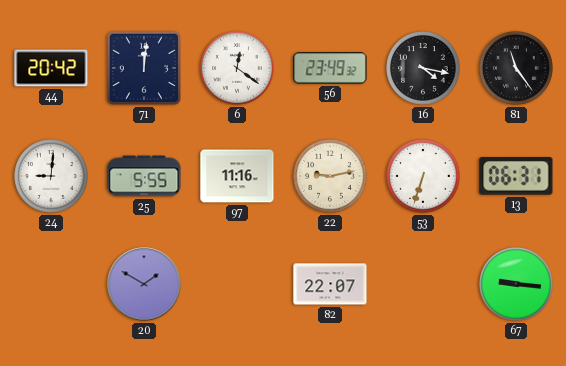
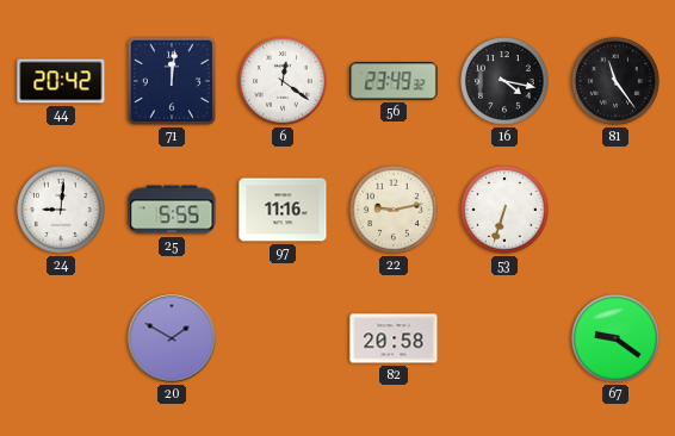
13: 06:31 -> none
82: 22:07 -> 20:58
67: 9:16 -> 9:21
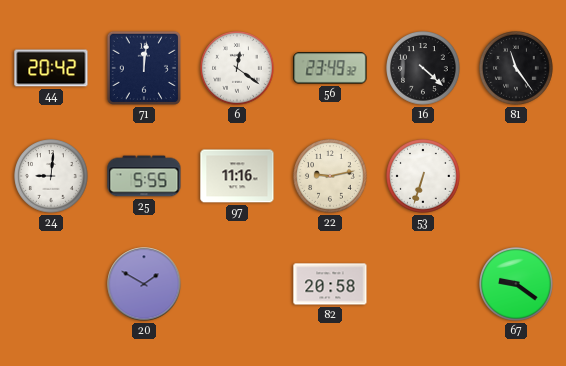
16: 4:17 -> 4:22
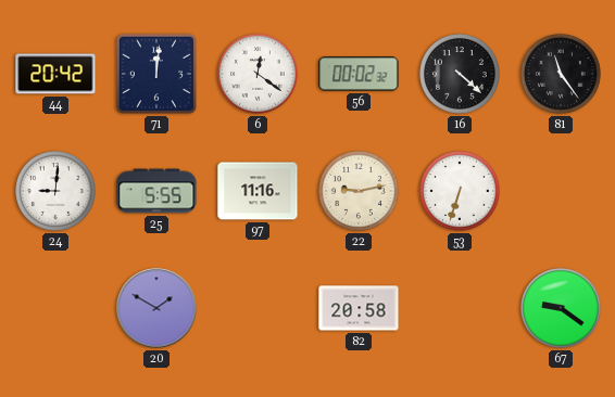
56: 23:49 -> 00:02
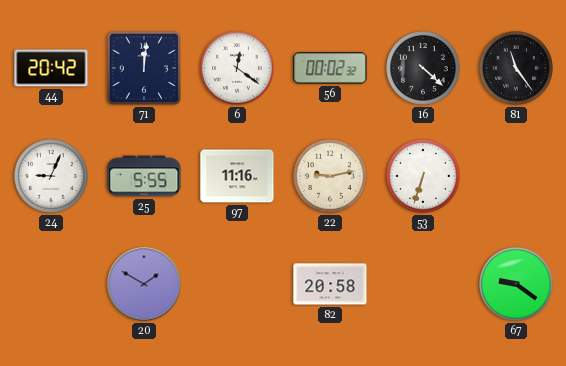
24: 9:01 -> 9:04
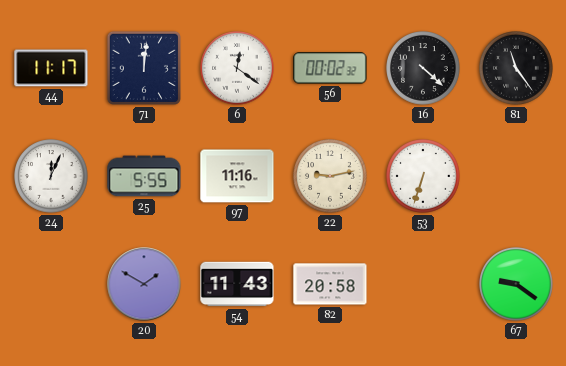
44: 20:42 -> 11:17
24: 9:04 -> 12:04
54: none -> 11:43
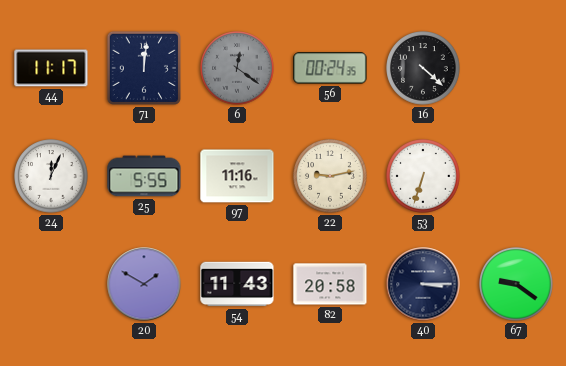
6 dial: white -> grey
56: 00:02 -> 00:24
81: 11:24 -> none
40: none -> 3:15
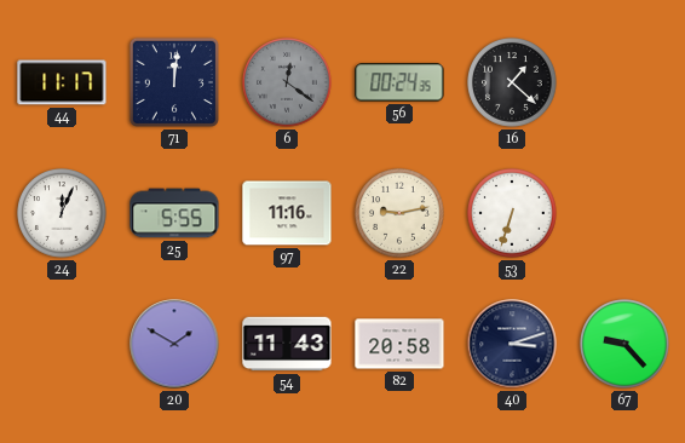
16: 4:22 -> 1:22
40: 3:15 -> 3:12
67: 9:21 -> 9:23
